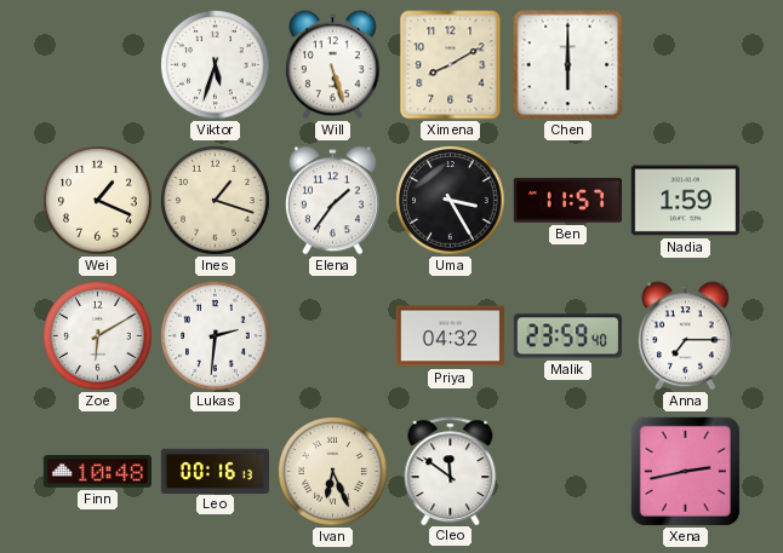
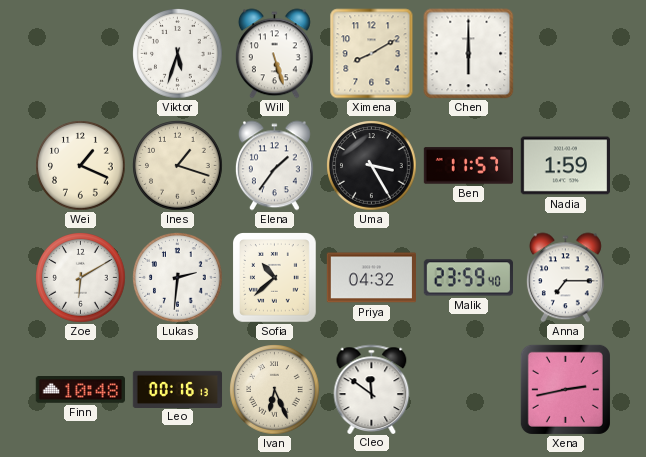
Sofia: none -> 10:38
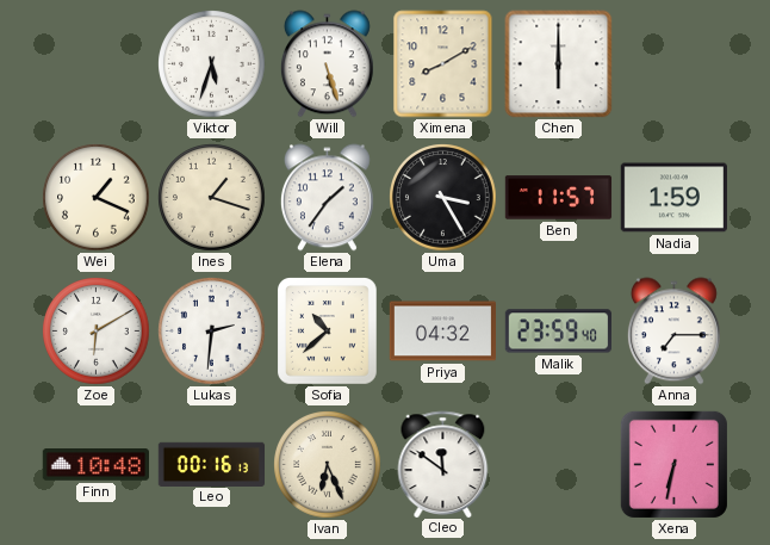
Xena: 2:43 -> 6:32
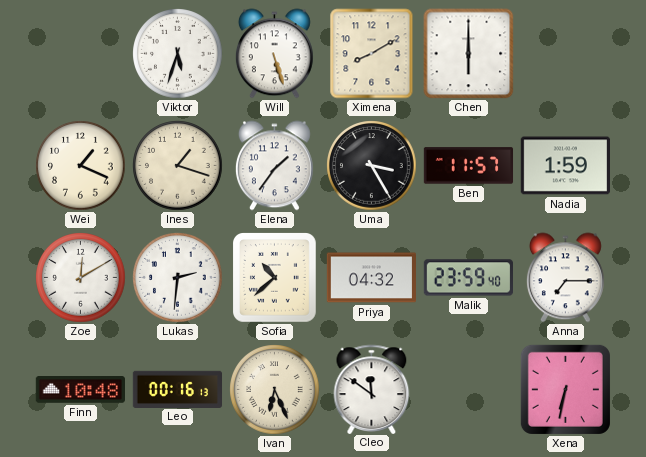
Zoe: 6:10 -> 12:10
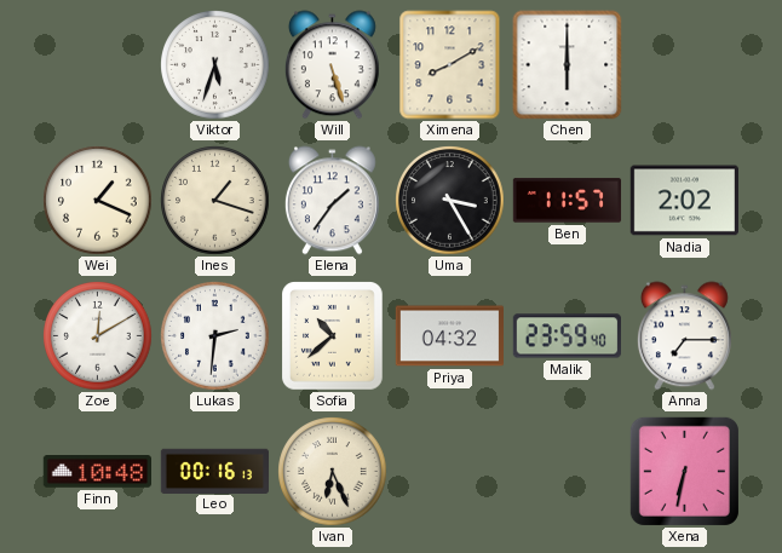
Nadia: 1:59 -> 2:02
Cleo: 11:51 -> none
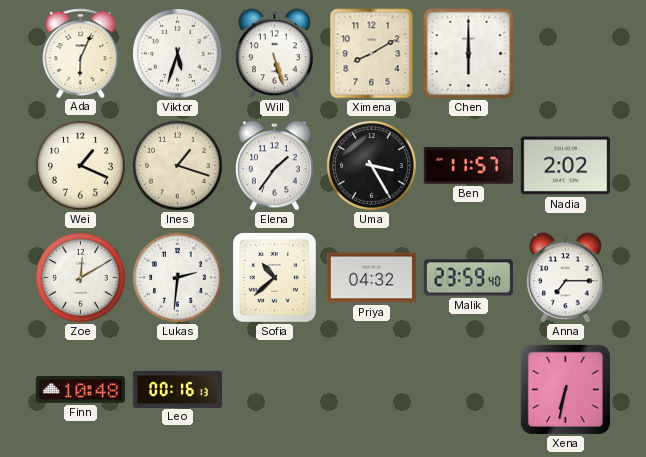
Ada: none -> 6:04
Ivan: 6:26 -> none
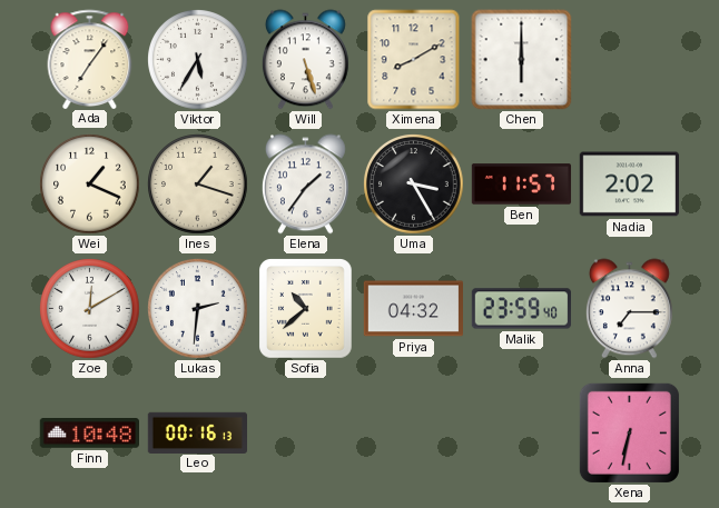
Ada: 6:04 -> 7:06
Viktor: 5:33 -> 5:35
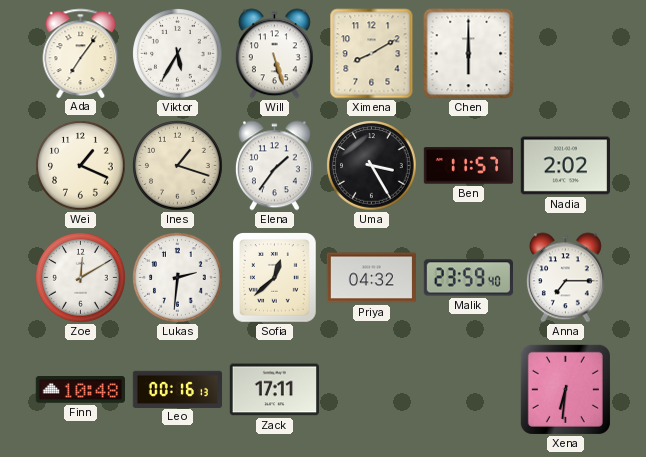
Sofia: 10:38 -> 12:38
Zack: none -> 17:11
Xena: 6:32 -> 6:31
